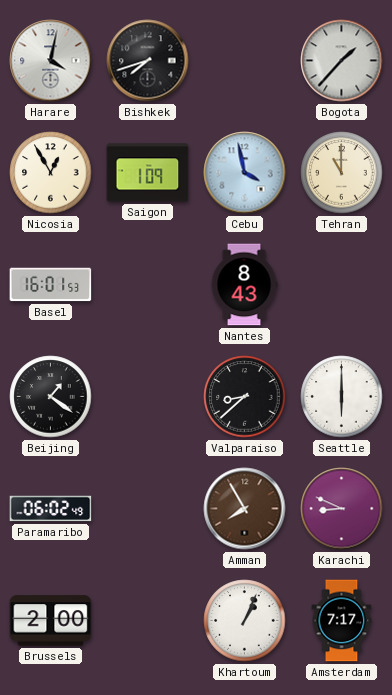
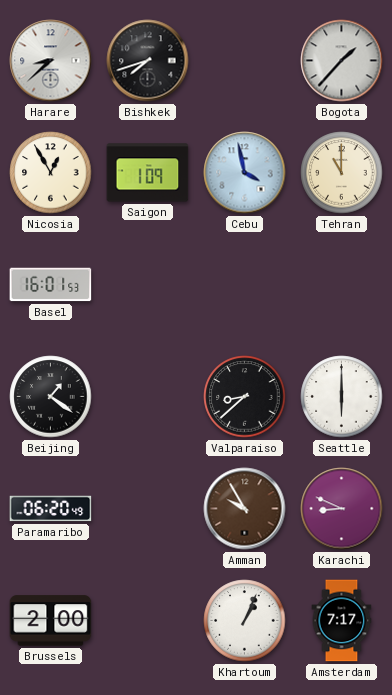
Harare: 4:02 -> 8:38
Nantes: 8:43 -> none
Paramaribo: 06:02 -> 06:20
Amman: 7:55 -> 9:55
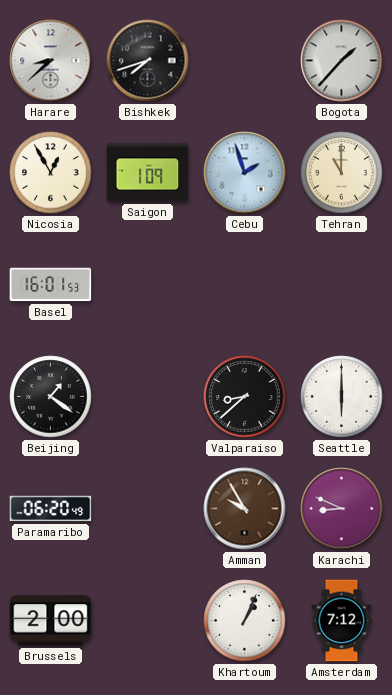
Cebu: 3:58 -> 1:57
Amsterdam: 7:17 -> 7:12
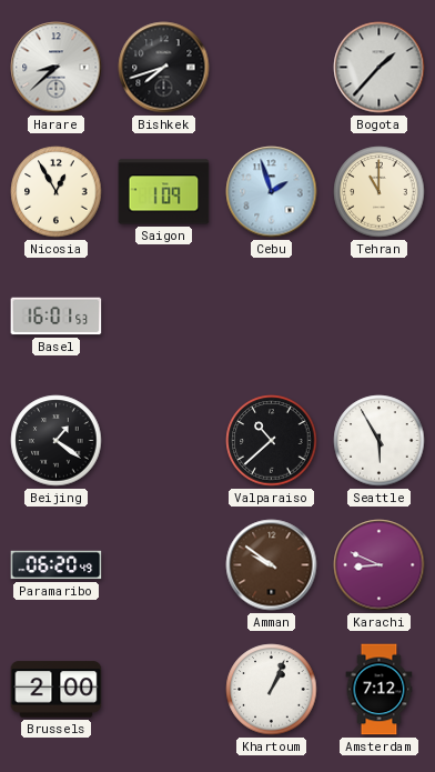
Valparaiso: 8:38 -> 10:38
Seattle: 6:00 -> 5:55
Amman: 9:55 -> 9:51
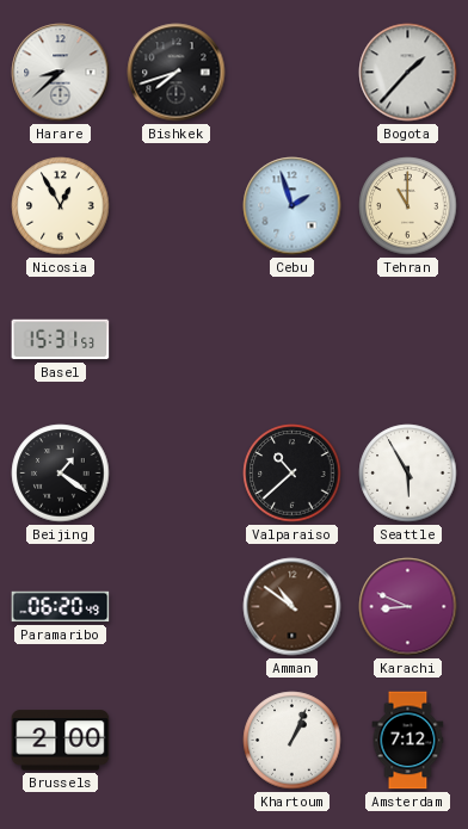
Saigon: 1:09 -> none
Basel: 16:01 -> 15:31
Amman: 9:51 -> 10:51
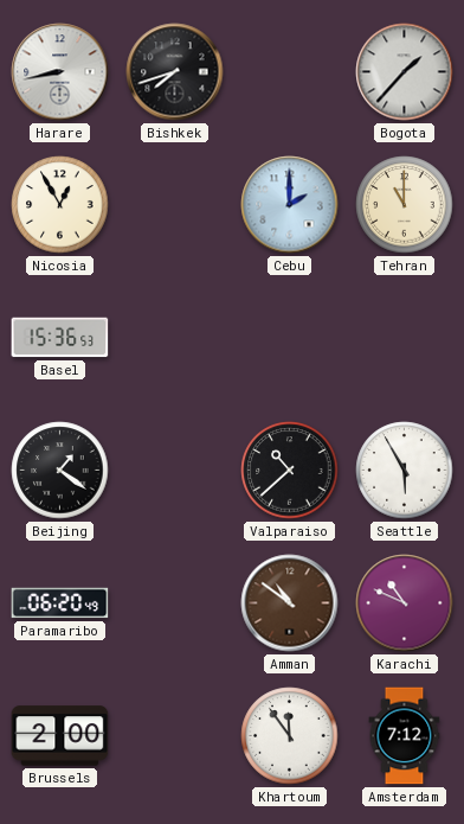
Harare: 8:38 -> 8:43
Cebu: 1:57 -> 2:00
Basel: 15:31 -> 15:36
Karachi: 8:49 -> 10:49
Khartoum: 1:04 -> 11:54
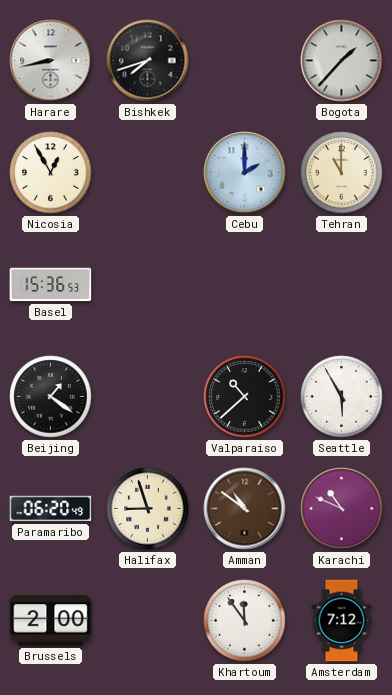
Halifax: none -> 8:57
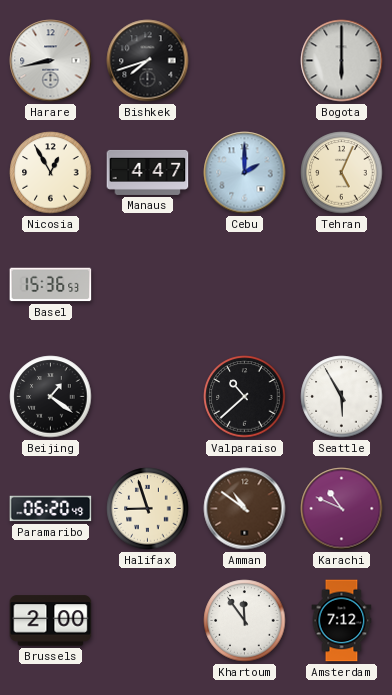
Bogota: 1:37 -> 6:00
Manaus: none -> 4:47
Tehran: 11:00 -> 5:04
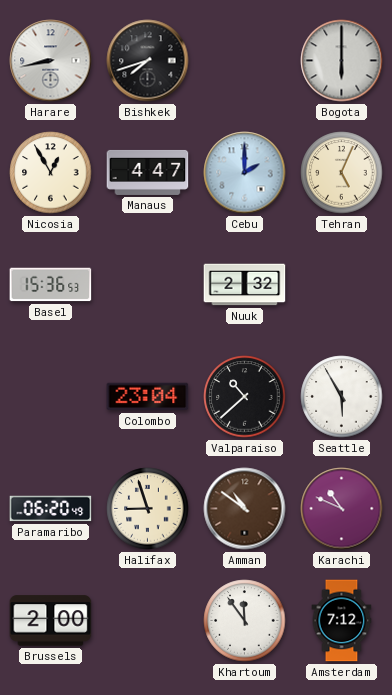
Nuuk: none -> 2:32
Beijing: 1:21 -> none
Colombo: none -> 23:04
